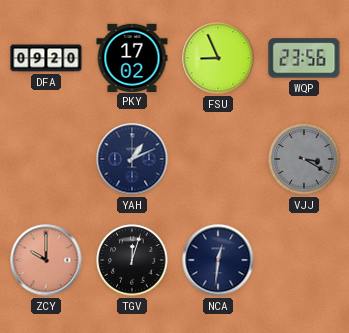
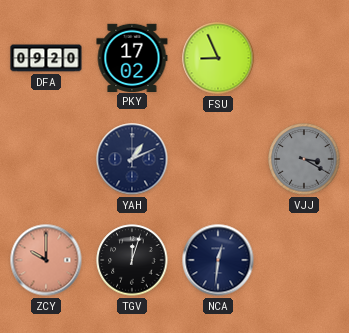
WQP: 23:56 -> none
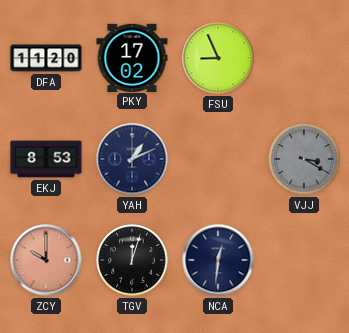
DFA: 09:20 -> 11:20
EKJ: none -> 8:53
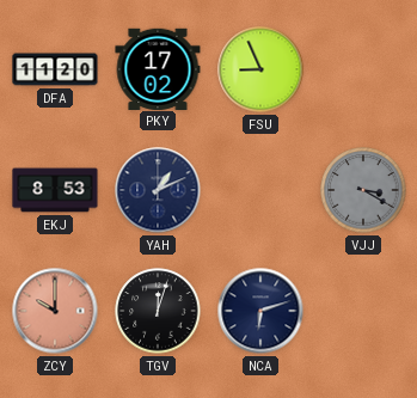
NCA: 12:31 -> 6:12
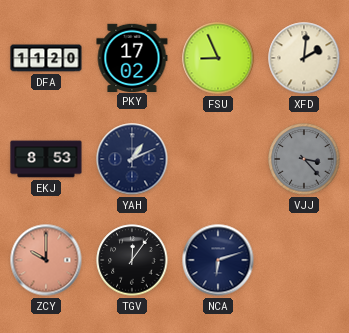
XFD: none -> 2:01
VJJ: 3:20 -> 3:23
TGV: 12:03 -> 12:06
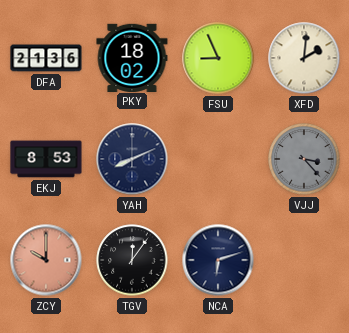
DFA: 11:20 -> 21:36
PKY: 17:02 -> 18:02
YAH: 1:11 -> 8:11
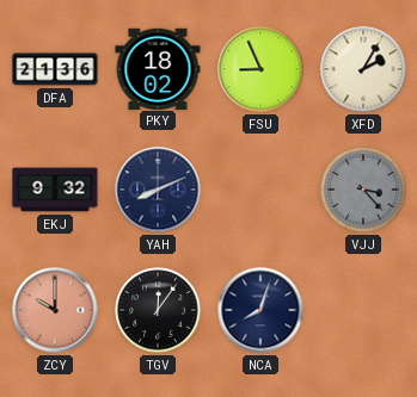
XFD: 2:01 -> 2:05
EKJ: 8:53 -> 9:32
NCA: 6:12 -> 8:03
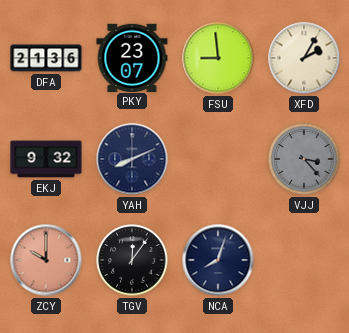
PKY: 18:02 -> 23:07
FSU: 8:56 -> 8:59
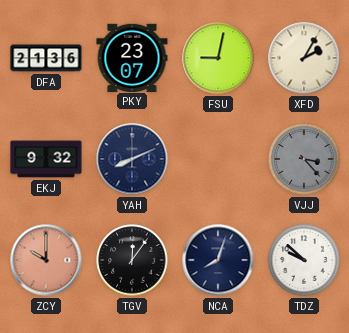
FSU: 8:59 -> 9:02
TDZ: none -> 9:52
